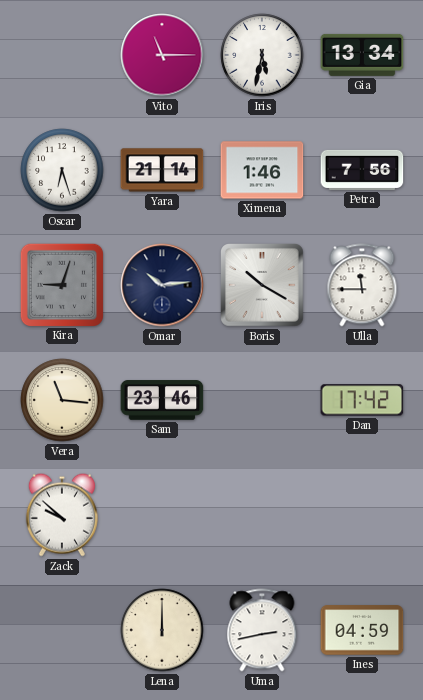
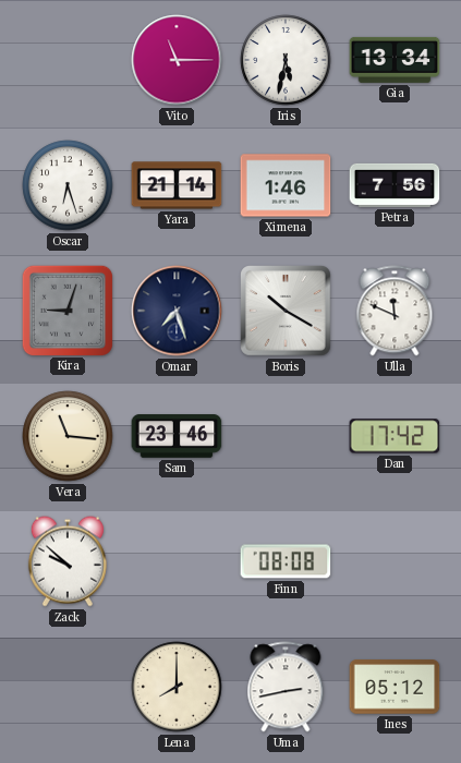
Omar: 10:14 -> 7:27
Ulla: 11:45 -> 11:49
Finn: none -> 08:08
Lena: 12:00 -> 8:00
Ines: 04:59 -> 05:12
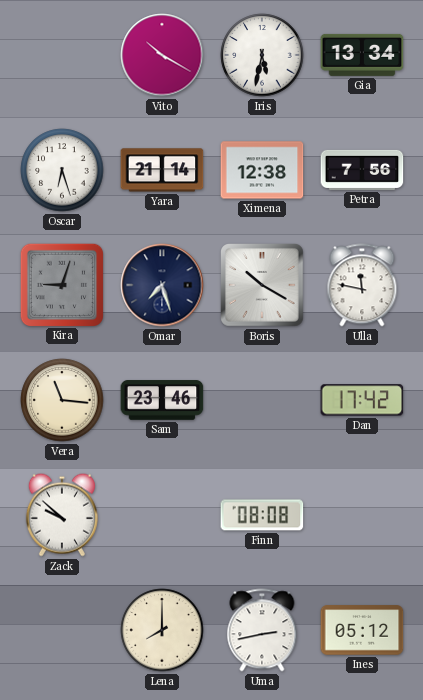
Vito: 11:15 -> 10:20
Ximena: 1:46 -> 12:38
Ulla: 11:49 -> 11:47
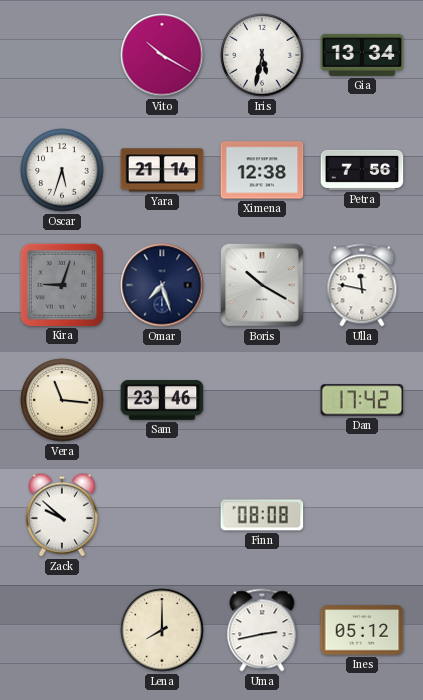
Oscar: 6:27 -> 5:33
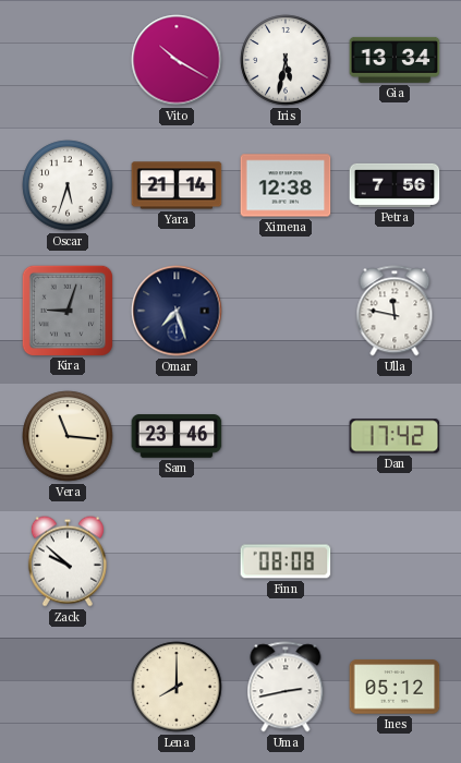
Boris: 10:20 -> none
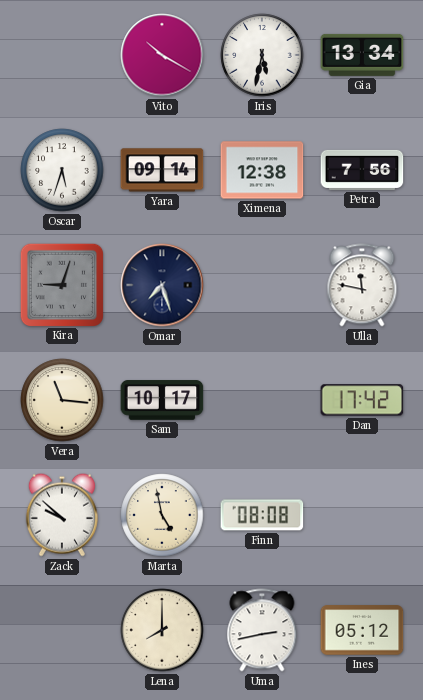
Yara: 21:14 -> 09:14
Sam: 23:46 -> 10:17
Marta: none -> 4:58
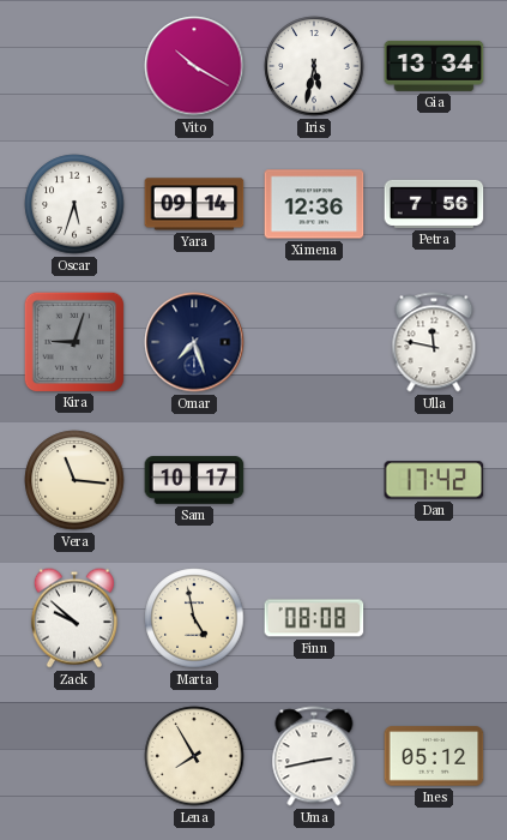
Ximena: 12:38 -> 12:36
Lena: 8:00 -> 7:55
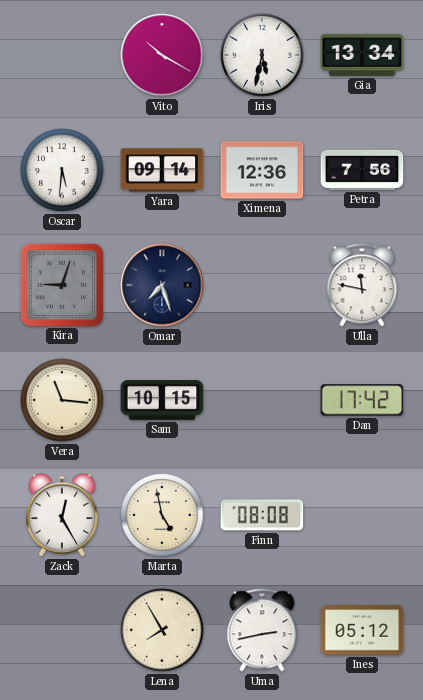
Oscar: 5:33 -> 5:31
Sam: 10:17 -> 10:15
Zack: 9:52 -> 12:25
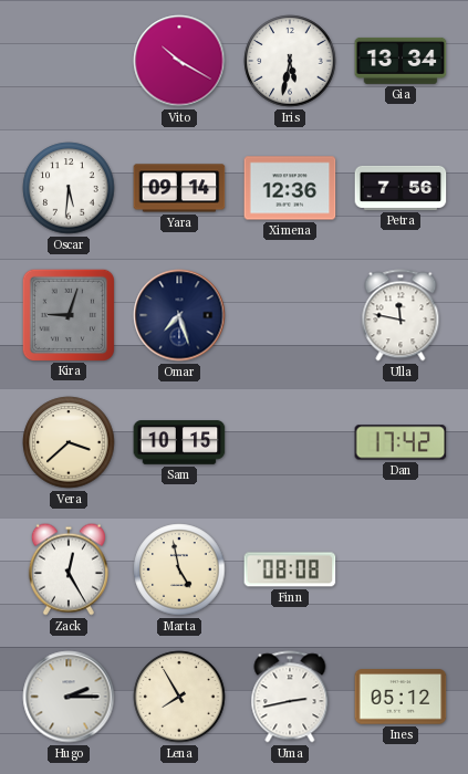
Vera: 11:16 -> 3:38
Hugo: none -> 2:15
